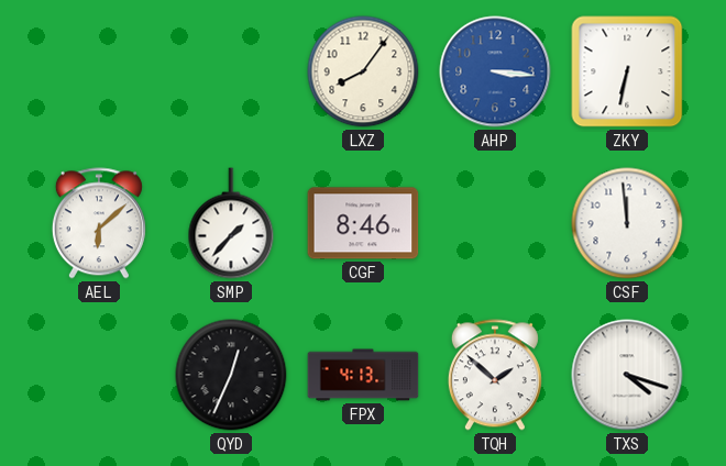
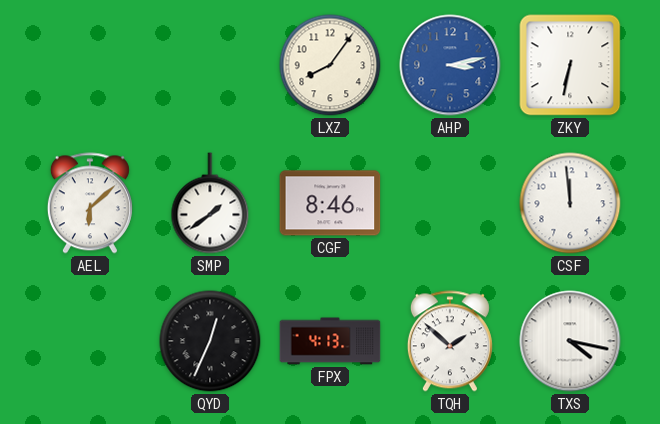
AHP: 3:16 -> 3:13
SMP: 1:37 -> 1:39
TXS: 4:18 -> 4:17
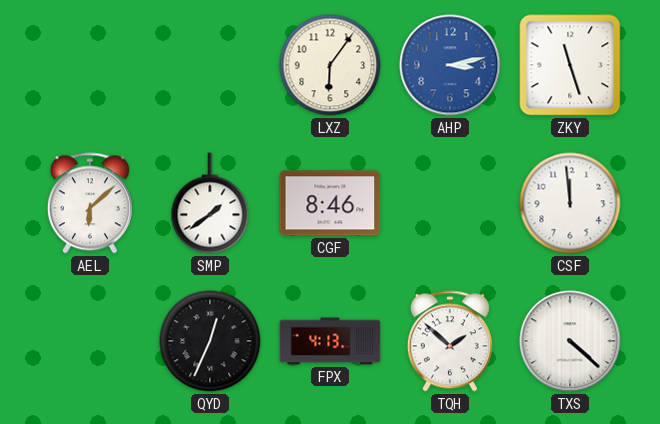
LXZ: 8:06 -> 6:06
ZKY: 6:32 -> 11:27
TXS: 4:17 -> 4:22
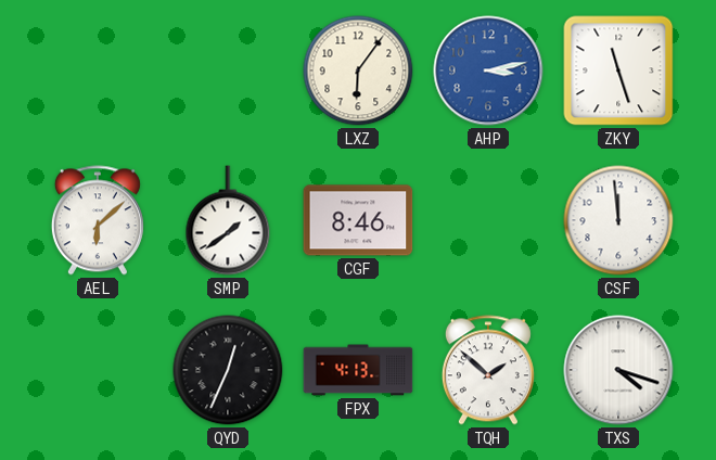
TXS: 4:22 -> 4:18
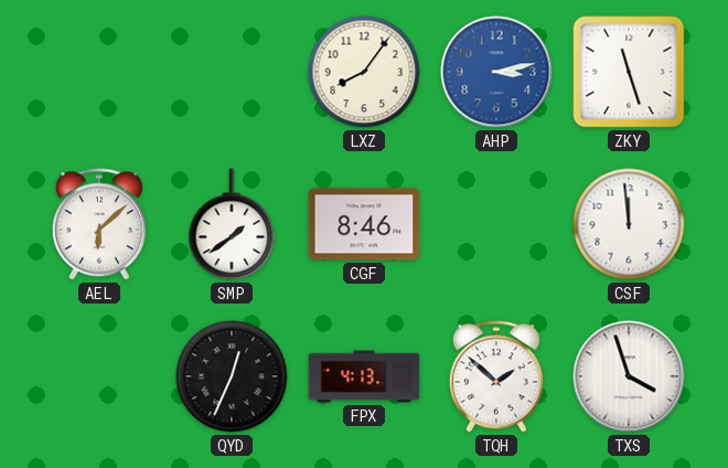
LXZ: 6:06 -> 8:06
TXS: 4:18 -> 3:57
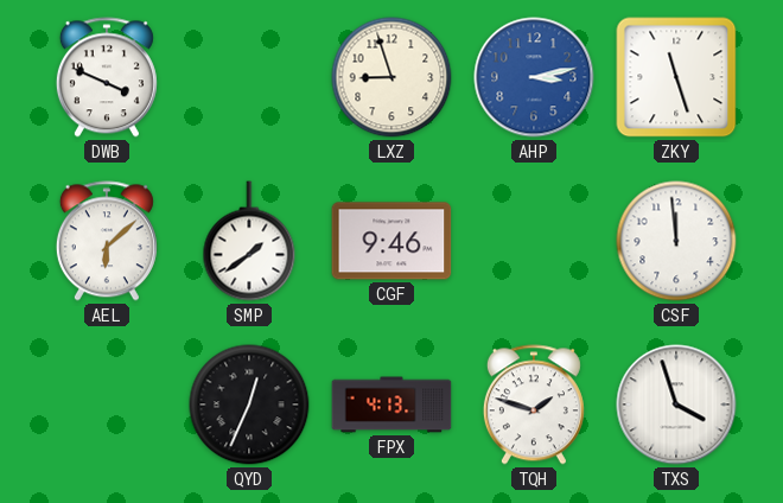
DWB: none -> 3:49
LXZ: 8:06 -> 8:57
CGF: 8:46 -> 9:46
TQH: 1:52 -> 1:48
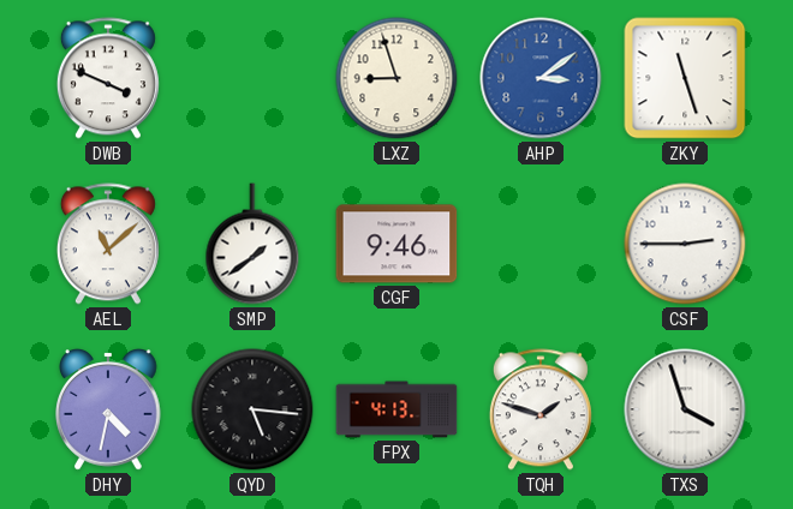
AHP: 3:13 -> 3:09
AEL: 6:08 -> 11:08
CSF: 11:59 -> 2:45
DHY: none -> 4:32
QYD: 12:34 -> 5:16
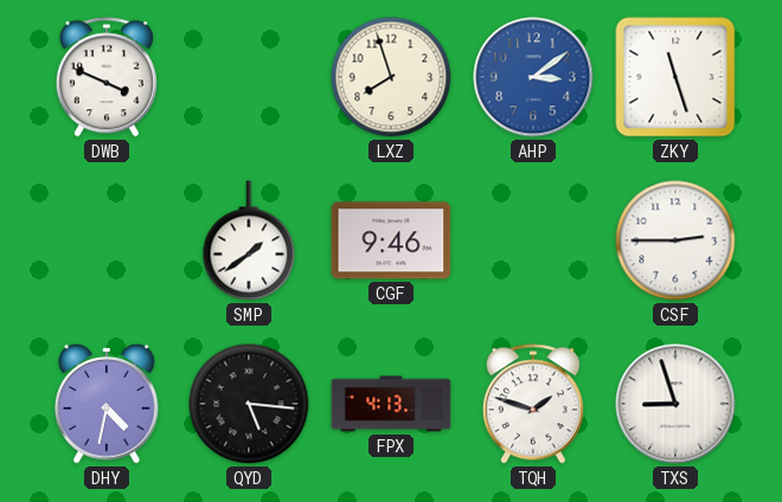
LXZ: 8:57 -> 7:57
AEL: 11:08 -> none
TXS: 3:57 -> 8:57
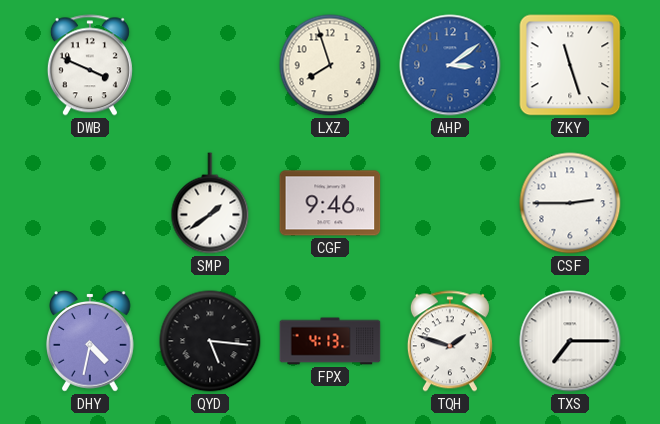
TXS: 8:57 -> 7:15
